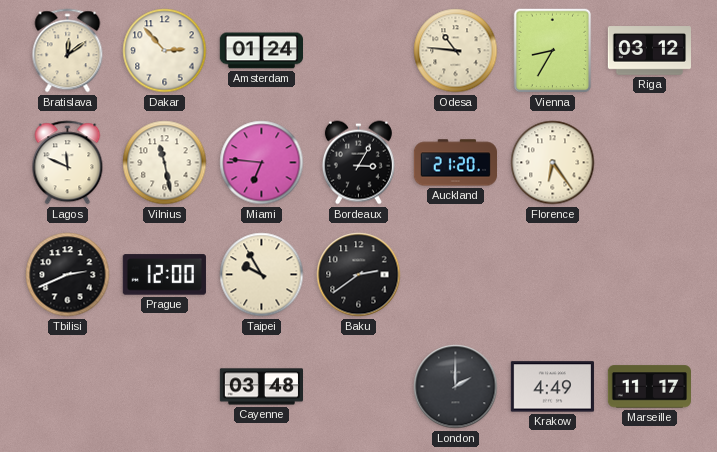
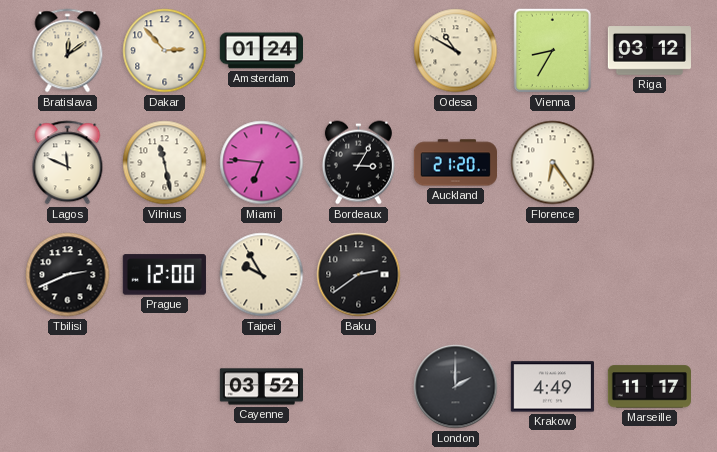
Odesa: 10:46 -> 10:50
Cayenne: 03:48 -> 03:52
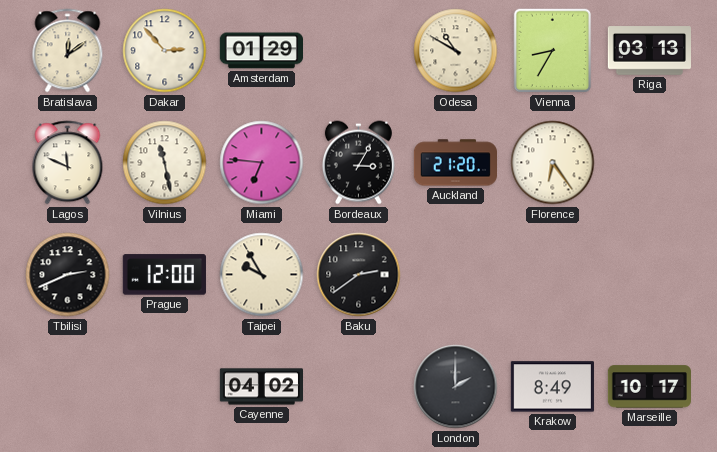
Amsterdam: 01:24 -> 01:29
Riga: 03:12 -> 03:13
Cayenne: 03:52 -> 04:02
Krakow: 4:49 -> 8:49
Marseille: 11:17 -> 10:17
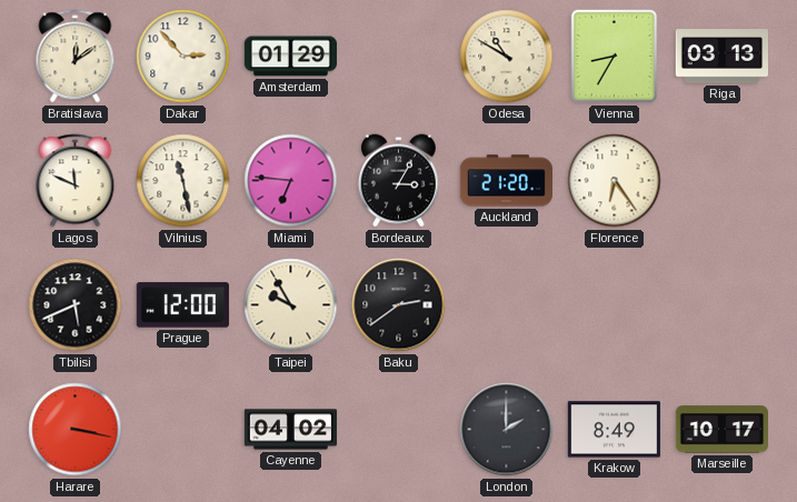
Tbilisi: 2:41 -> 5:41
Harare: none -> 3:17
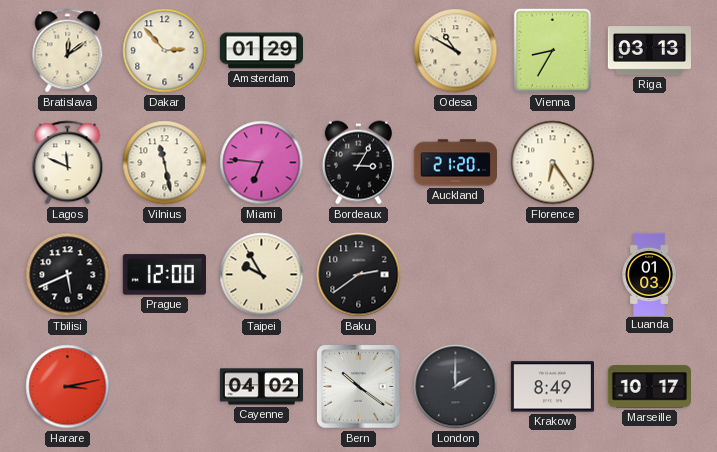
Luanda: none -> 01:03
Harare: 3:17 -> 3:13
Bern: none -> 10:21
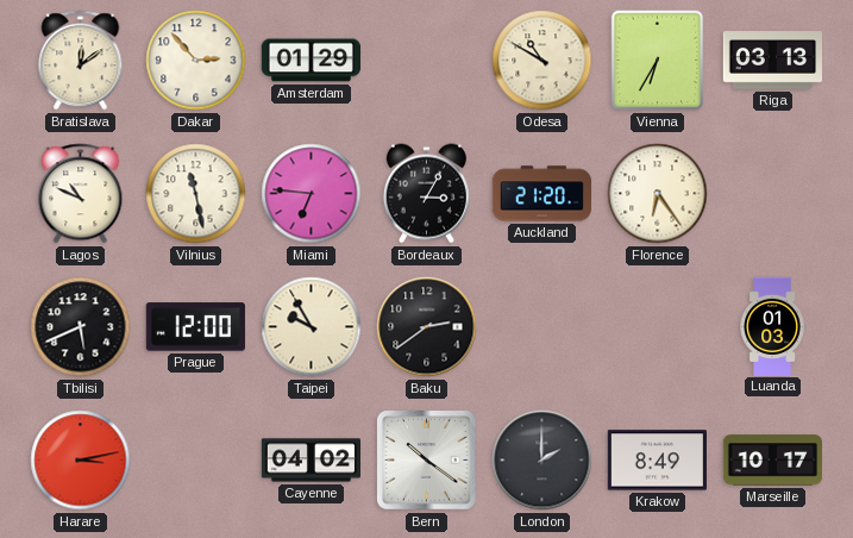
Vienna: 8:35 -> 6:35
Lagos: 11:49 -> 10:49
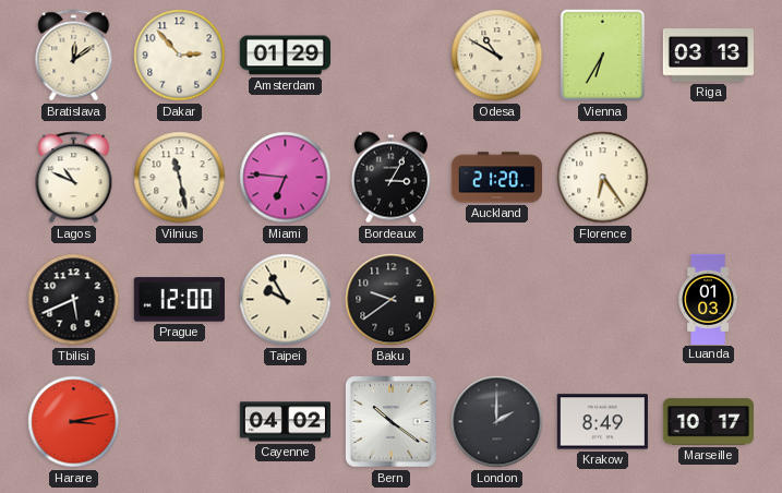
Baku: 2:39 -> 9:39
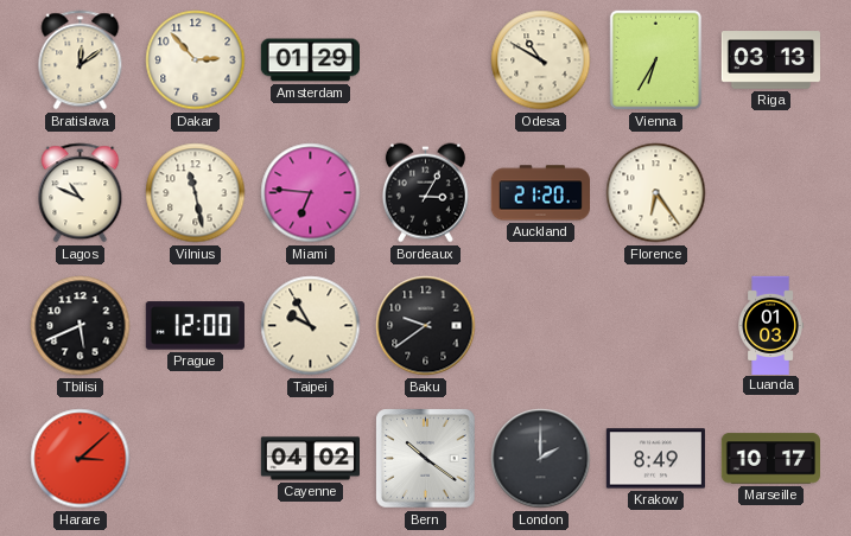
Harare: 3:13 -> 3:08
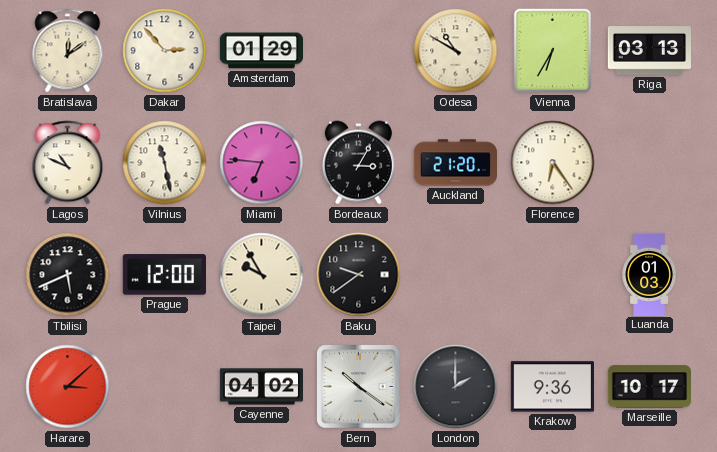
Krakow: 8:49 -> 9:36
